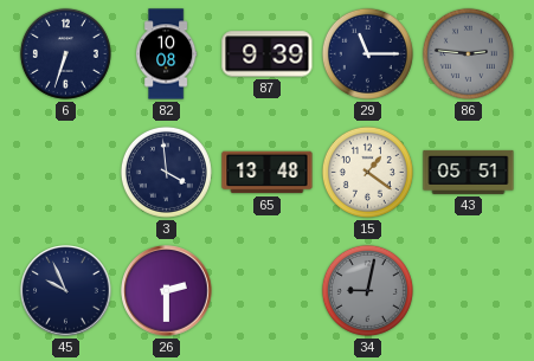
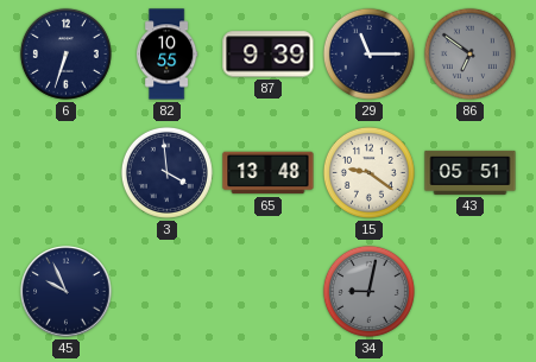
82: 10:08 -> 10:55
86: 2:46 -> 6:51
15: 1:21 -> 9:21
26: 2:30 -> none
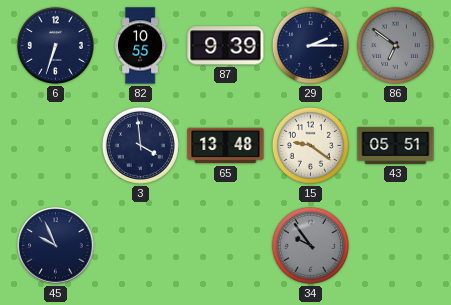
29: 11:15 -> 2:15
34: 9:02 -> 9:54
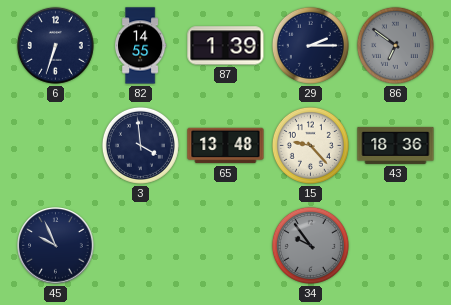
82: 10:55 -> 14:55
87: 9:39 -> 1:39
15: 9:21 -> 9:23
43: 05:51 -> 18:36
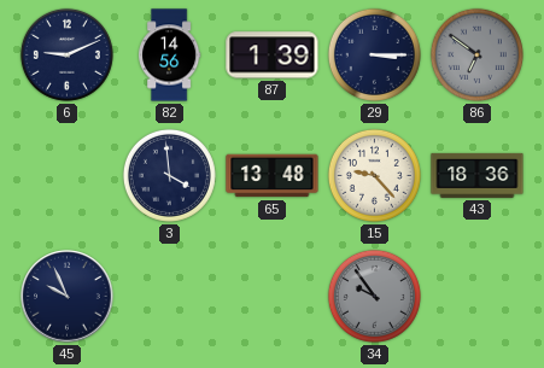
6: 6:33 -> 9:11
82: 14:55 -> 14:56
29: 2:15 -> 3:15
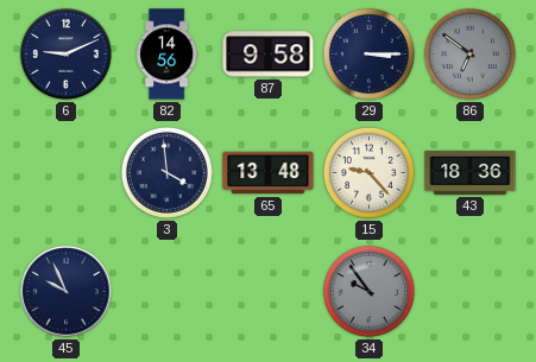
87: 1:39 -> 9:58
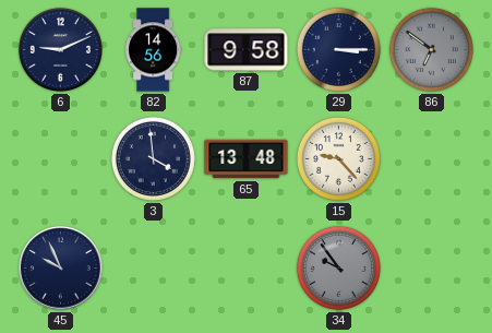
43: 18:36 -> none
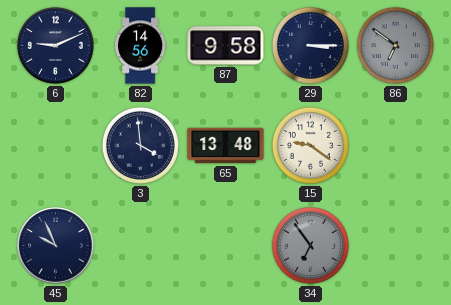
15: 9:23 -> 9:21
34: 9:54 -> 6:54
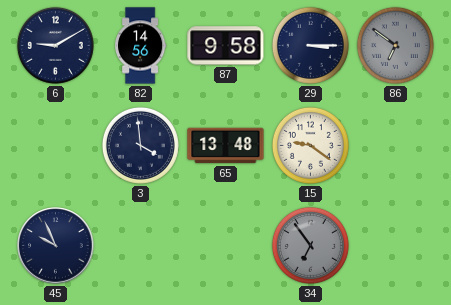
6: 9:11 -> 9:10
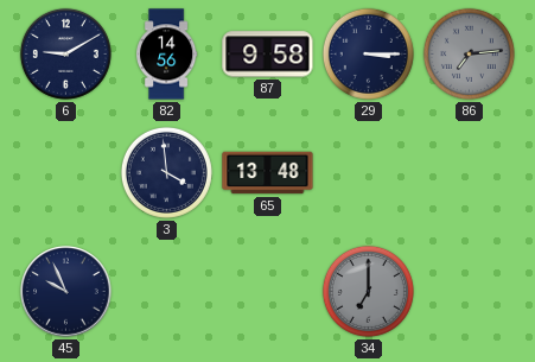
86: 6:51 -> 7:14
15: 9:21 -> none
34: 6:54 -> 7:00
